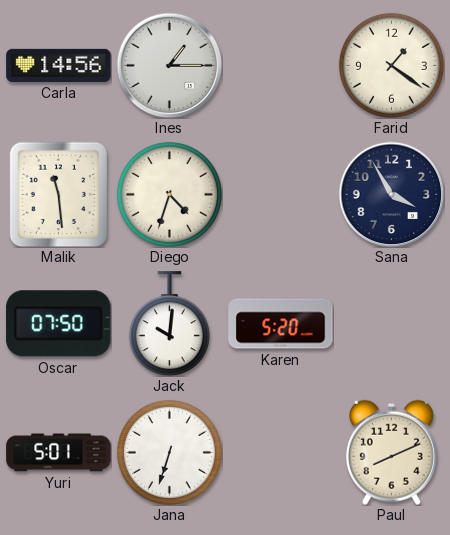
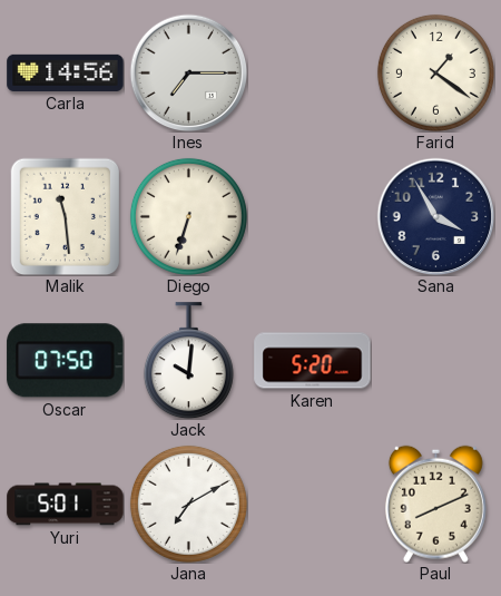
Ines: 1:15 -> 7:15
Diego: 4:33 -> 6:33
Jana: 6:33 -> 7:10
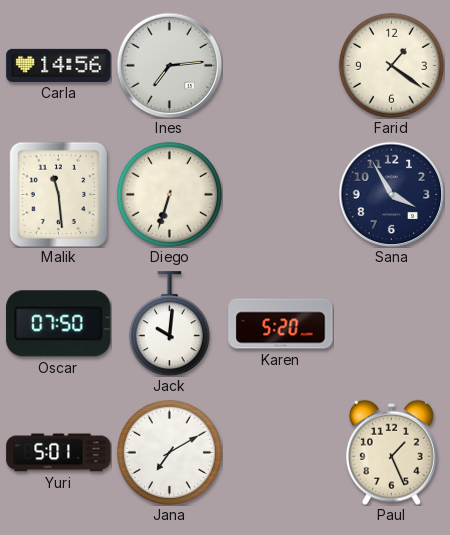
Ines: 7:15 -> 7:14
Paul: 8:11 -> 1:26
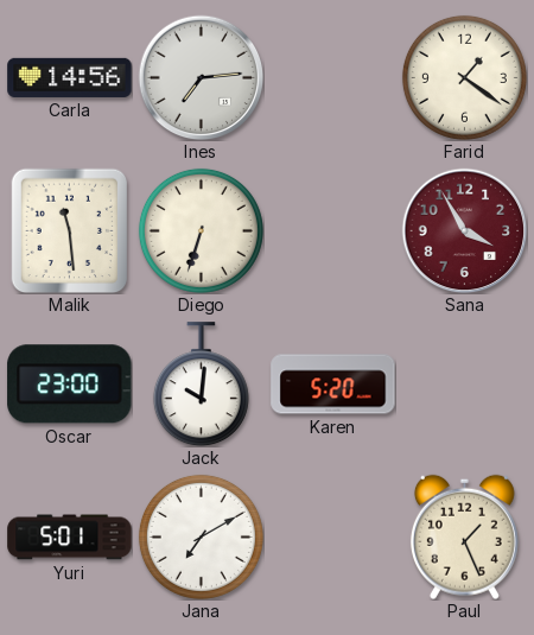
Sana dial: navy -> burgundy
Oscar: 07:50 -> 23:00
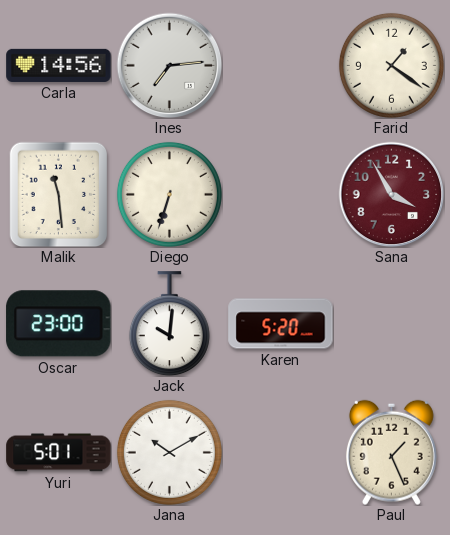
Jana: 7:10 -> 10:10
